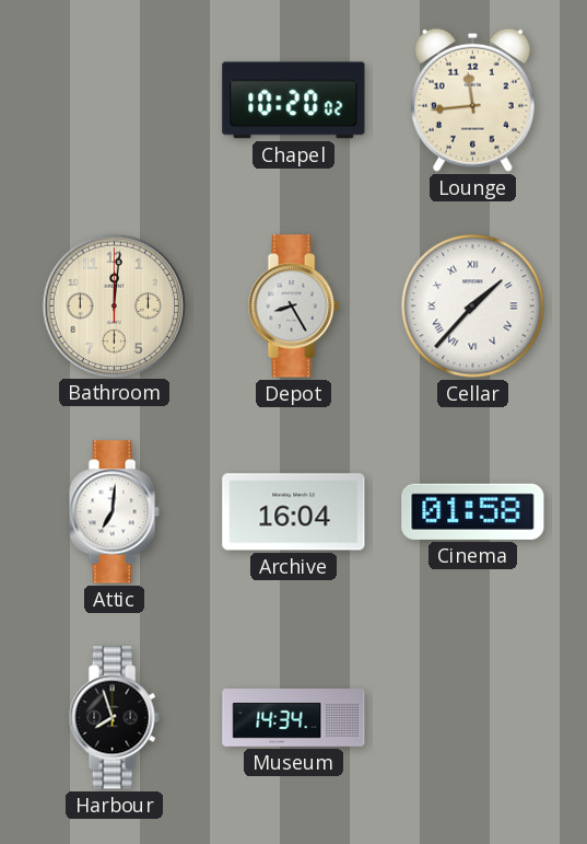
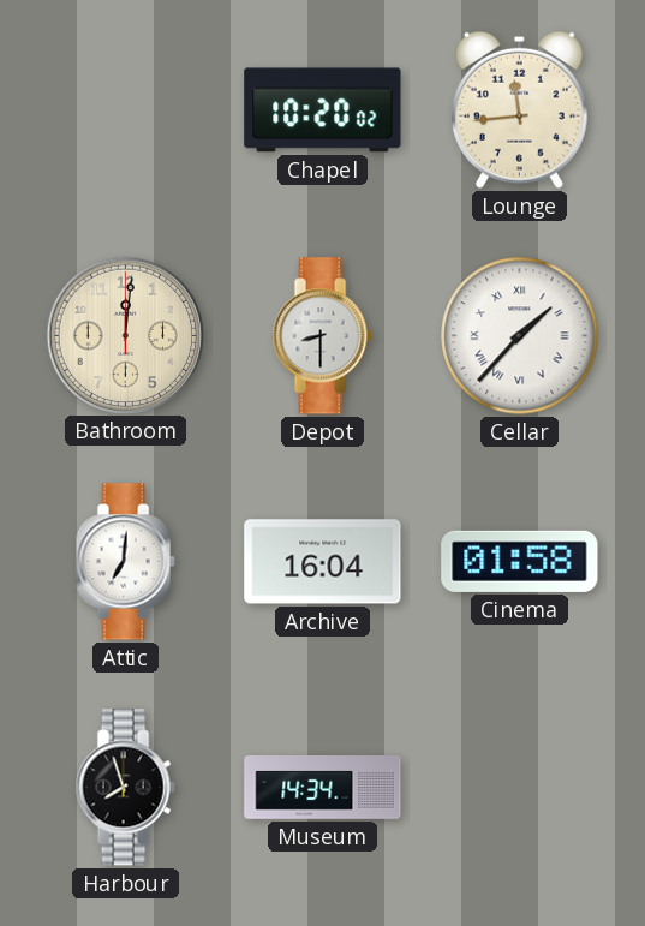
Depot: 8:25 -> 8:30
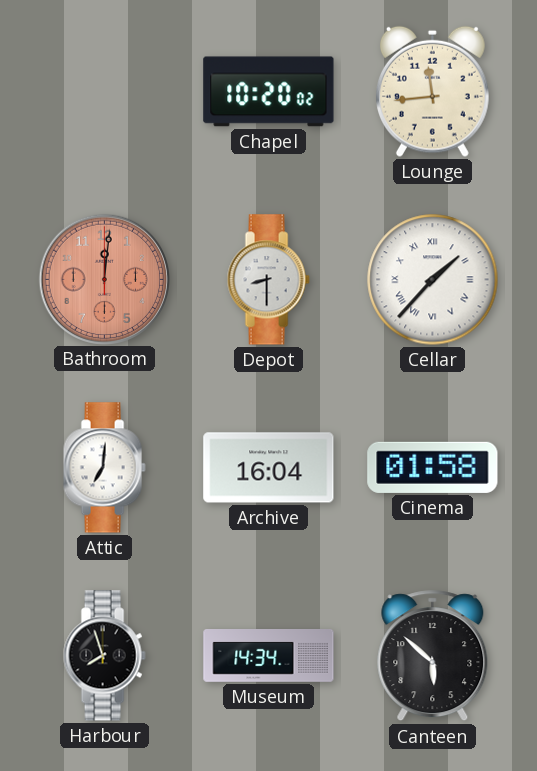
Bathroom dial: cream -> salmon
Canteen: none -> 5:52
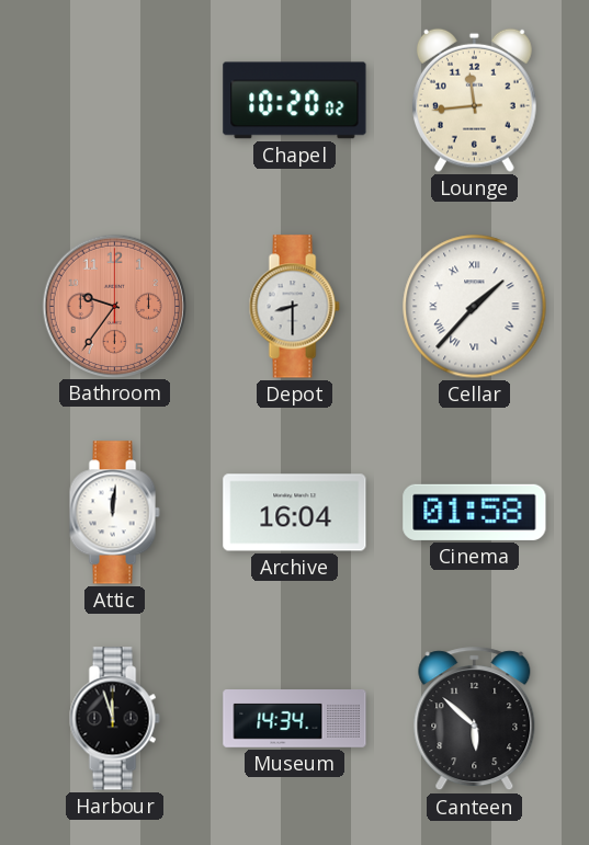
Bathroom: 12:01 -> 9:36
Attic: 7:01 -> 12:01
Harbour: 7:57 -> 11:57
